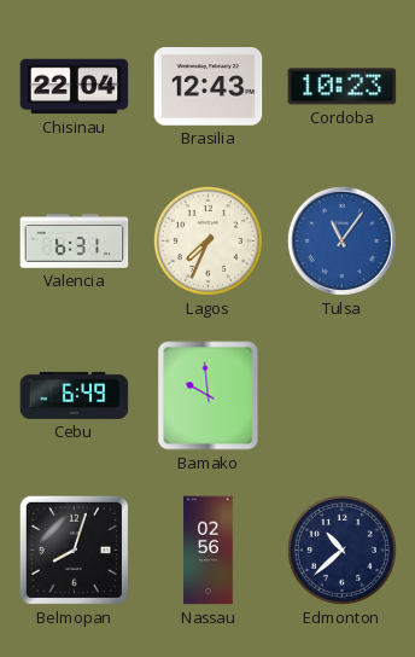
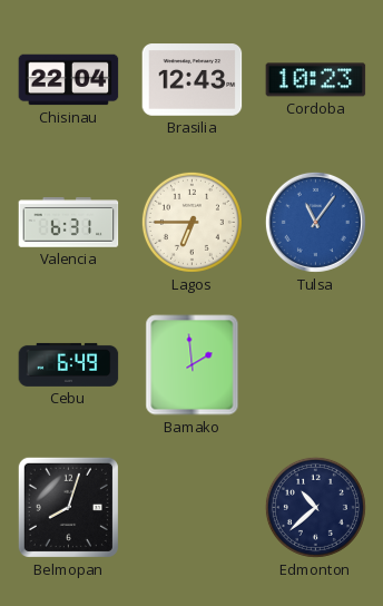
Lagos: 7:34 -> 6:45
Bamako: 9:59 -> 1:59
Nassau: 02:56 -> none
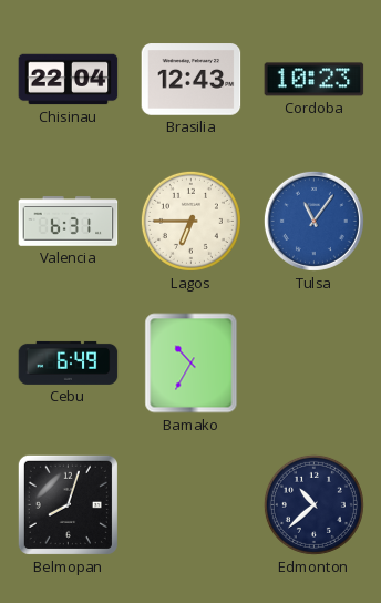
Bamako: 1:59 -> 10:35
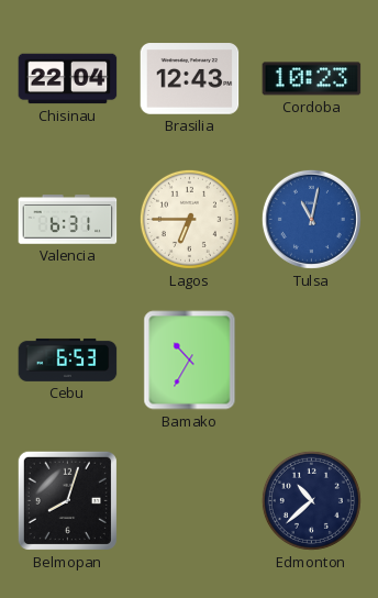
Tulsa: 11:06 -> 11:02
Cebu: 6:49 -> 6:53
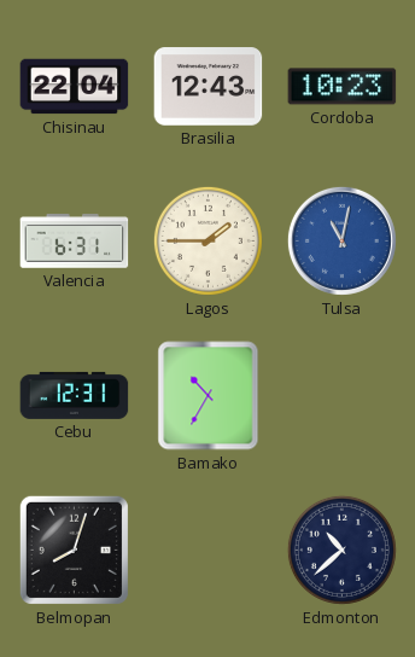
Lagos: 6:45 -> 1:45
Cebu: 6:53 -> 12:31
